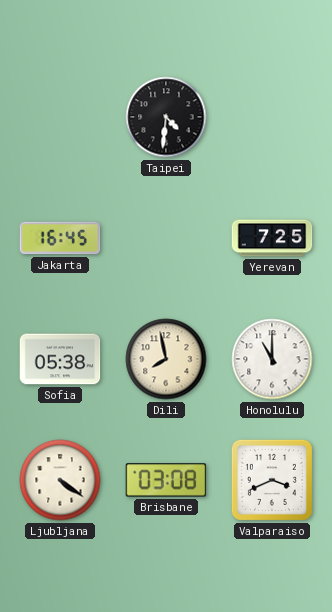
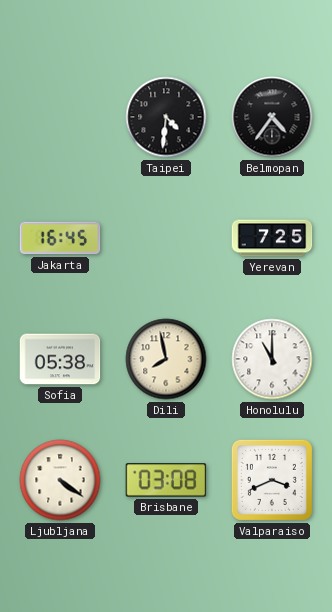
Belmopan: none -> 4:36
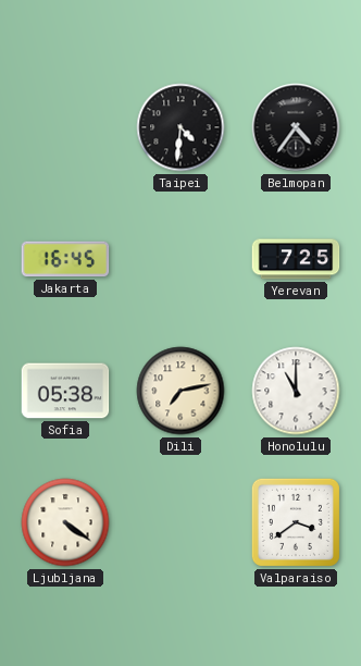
Dili: 7:58 -> 7:13
Brisbane: 03:08 -> none
Valparaiso: 3:41 -> 3:39
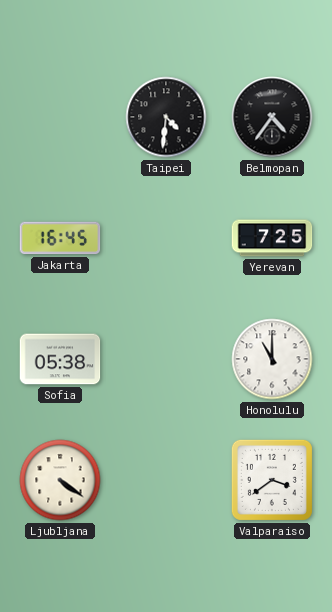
Dili: 7:13 -> none
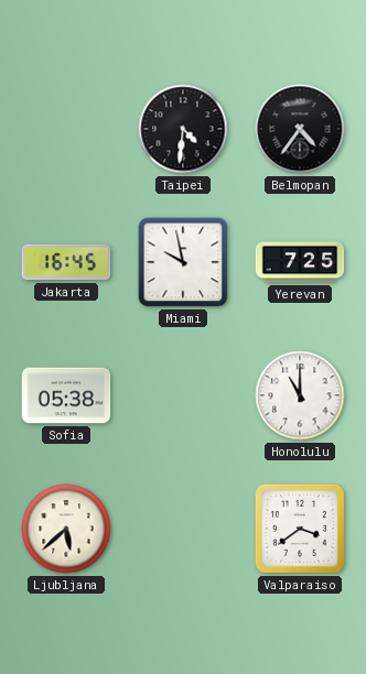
Miami: none -> 9:58
Ljubljana: 4:21 -> 5:38
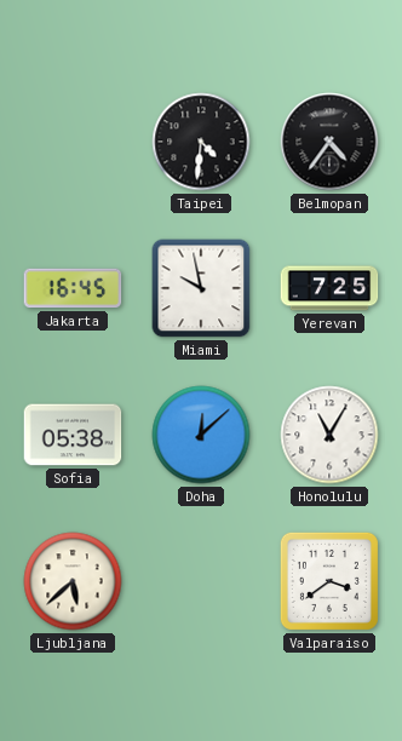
Doha: none -> 12:08
Honolulu: 11:00 -> 11:05
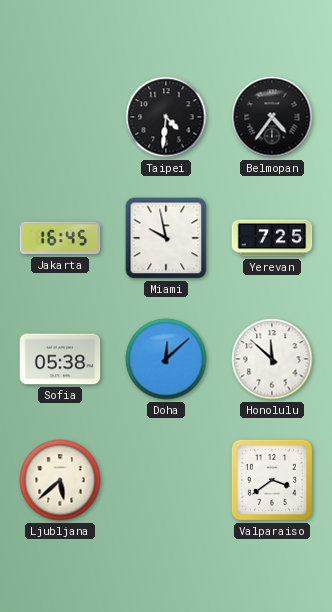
Honolulu: 11:05 -> 11:52
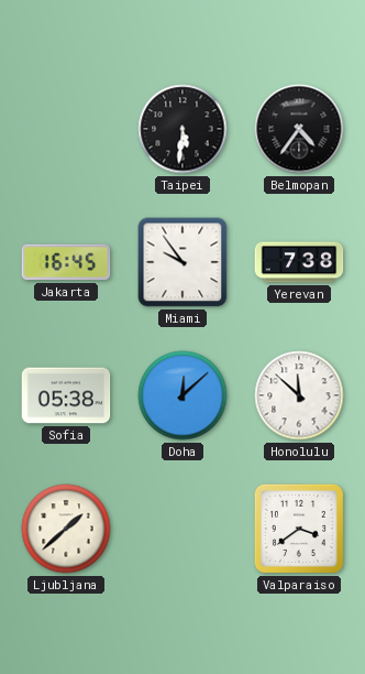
Taipei: 4:31 -> 5:31
Miami: 9:58 -> 9:54
Yerevan: 7:25 -> 7:38
Ljubljana: 5:38 -> 1:38
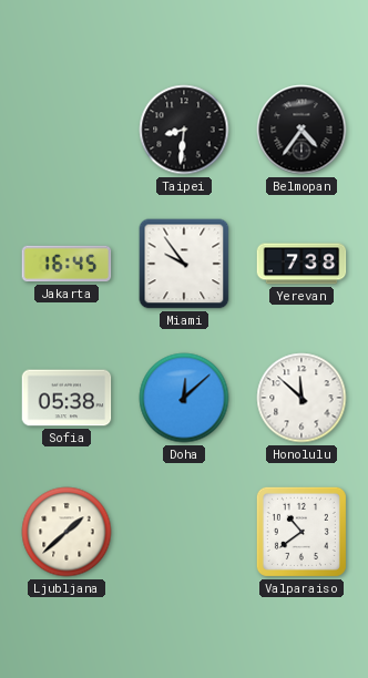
Taipei: 5:31 -> 8:31
Valparaiso: 3:39 -> 10:39
